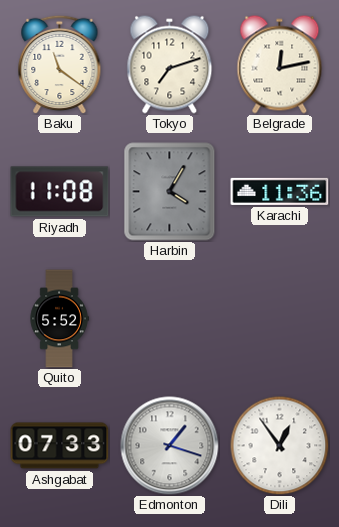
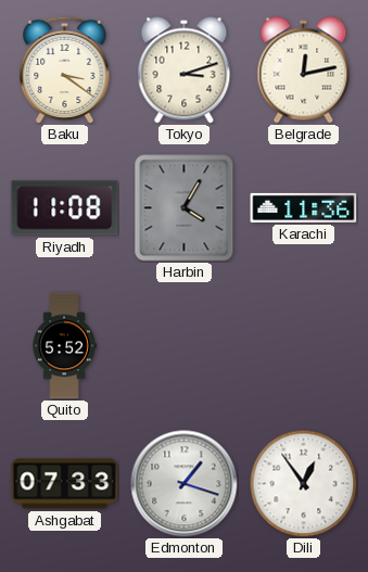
Baku: 11:21 -> 3:21
Tokyo: 7:12 -> 3:12
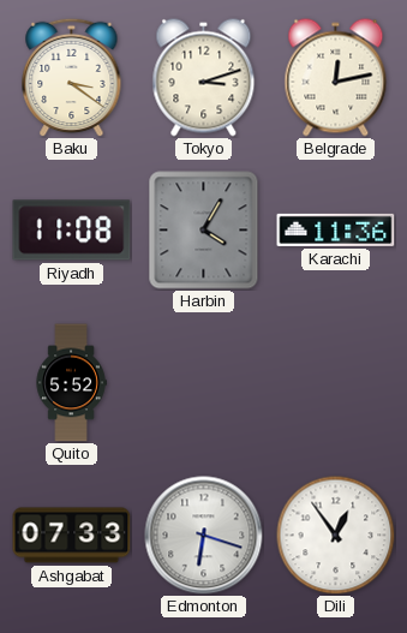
Edmonton: 1:18 -> 6:18
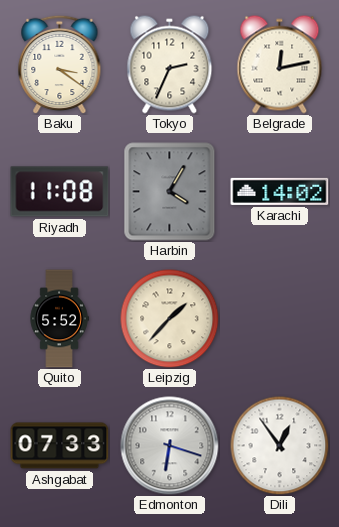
Tokyo: 3:12 -> 2:34
Karachi: 11:36 -> 14:02
Leipzig: none -> 1:37
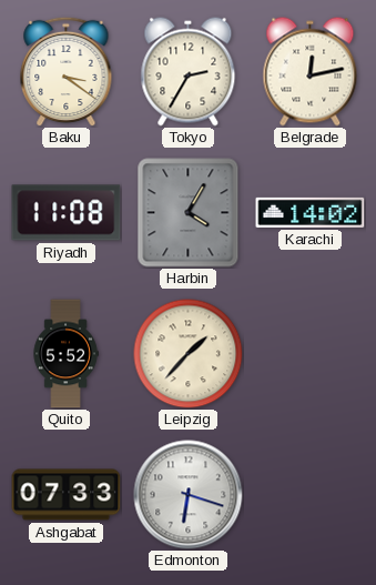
Tokyo: 2:34 -> 2:35
Dili: 12:54 -> none
